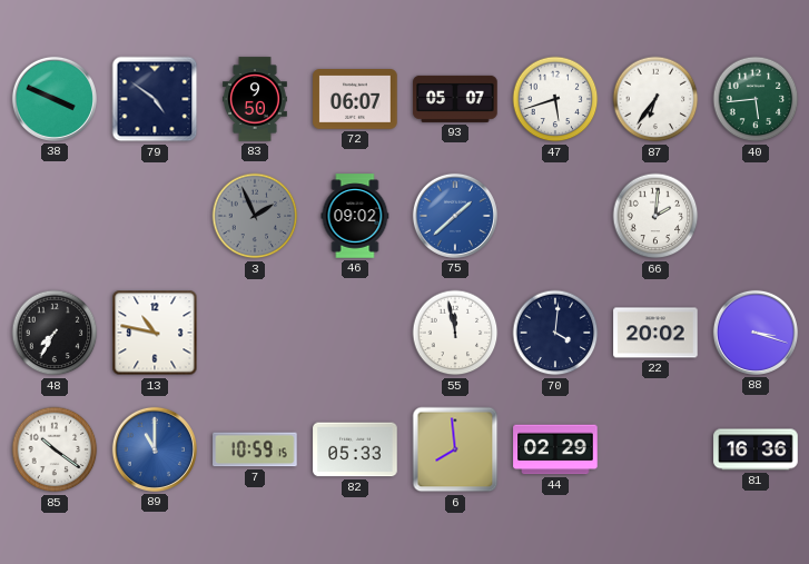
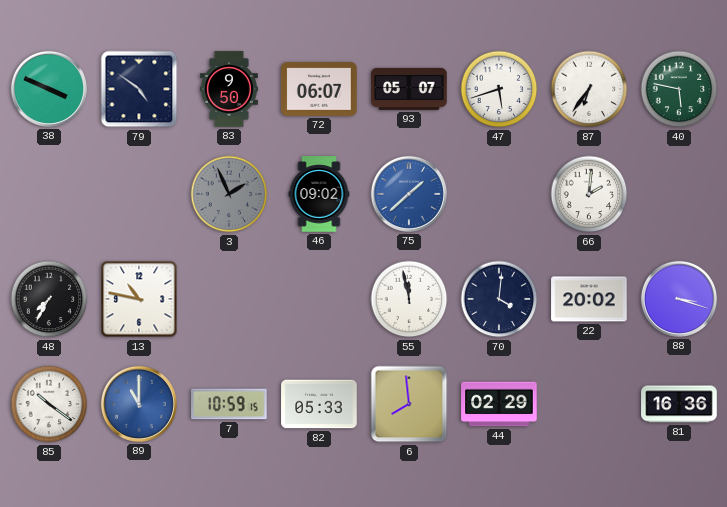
40: 5:44 -> 5:47
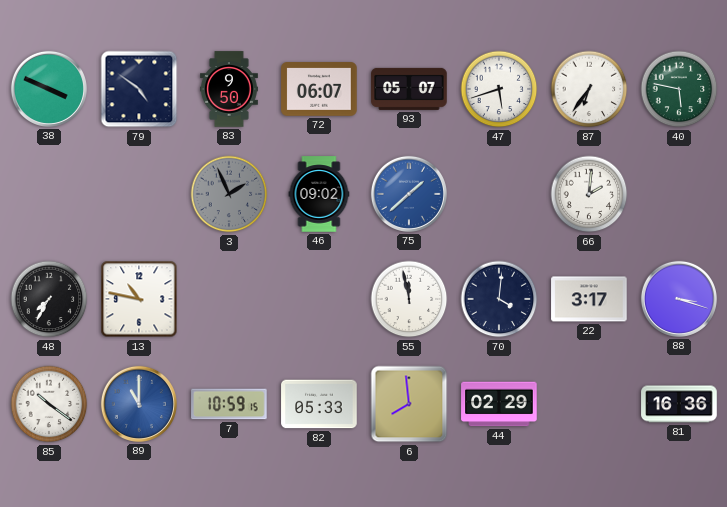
22: 20:02 -> 3:17
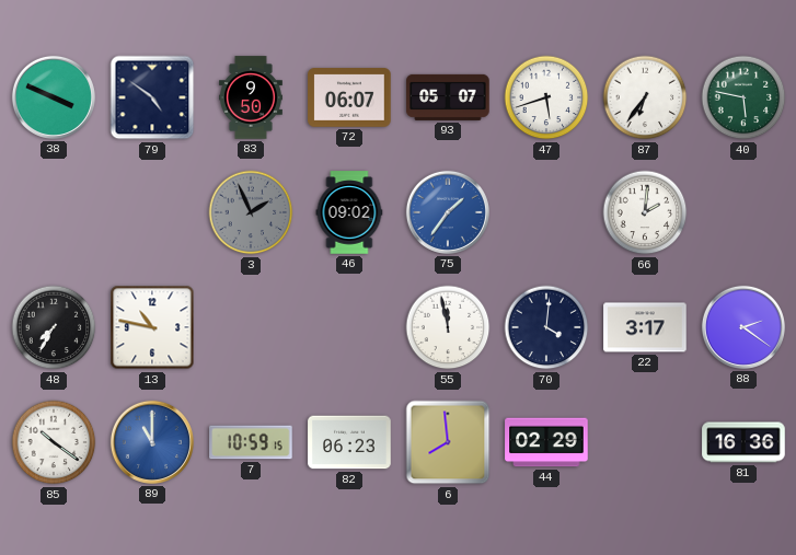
75: 1:38 -> 1:36
88: 3:18 -> 2:21
82: 05:33 -> 06:23
